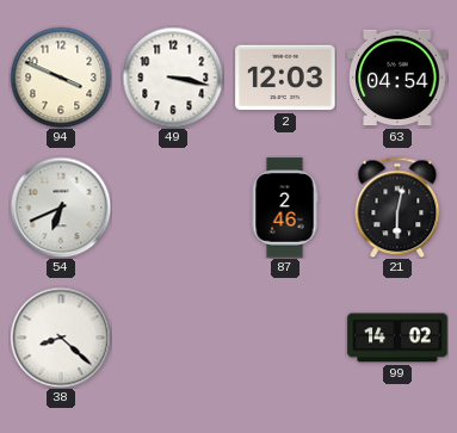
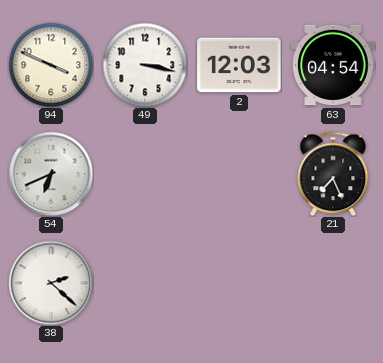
87: 2:46 -> none
21: 6:02 -> 7:26
38: 8:22 -> 2:22
99: 14:02 -> none
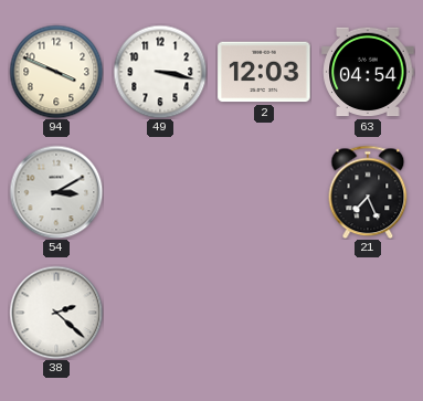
54: 6:41 -> 3:10
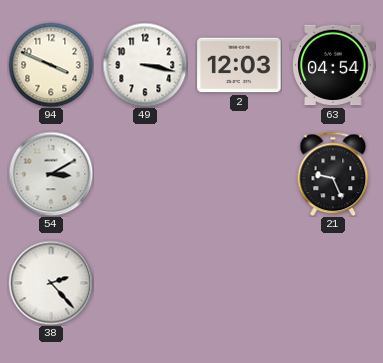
21: 7:26 -> 9:26
38: 2:22 -> 2:23
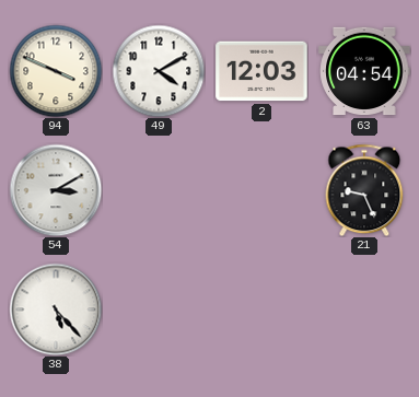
49: 3:17 -> 4:10
38: 2:23 -> 5:23
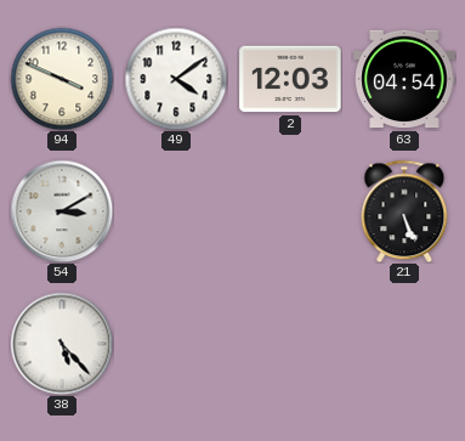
49: 4:10 -> 4:09
21: 9:26 -> 5:26
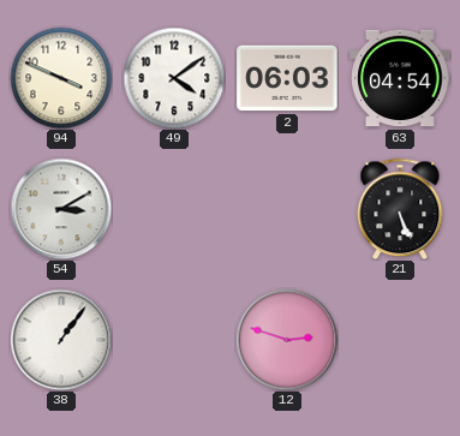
2: 12:03 -> 06:03
38: 5:23 -> 1:06
12: none -> 2:48
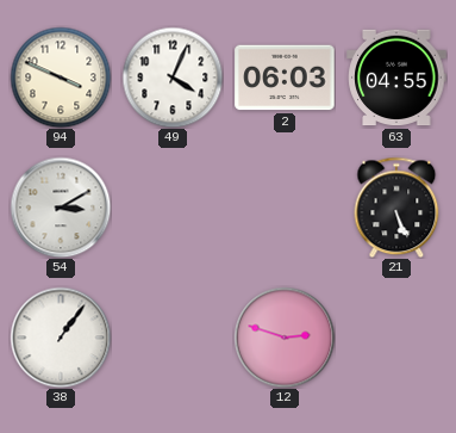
49: 4:09 -> 4:04
63: 04:54 -> 04:55
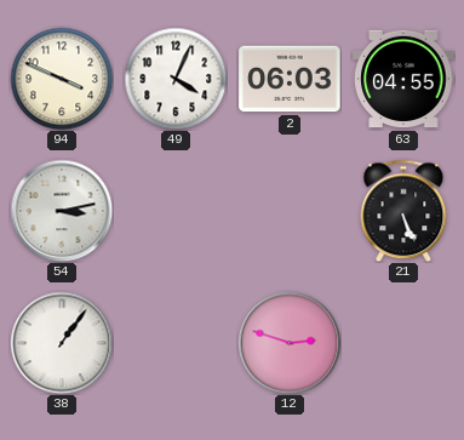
54: 3:10 -> 3:13
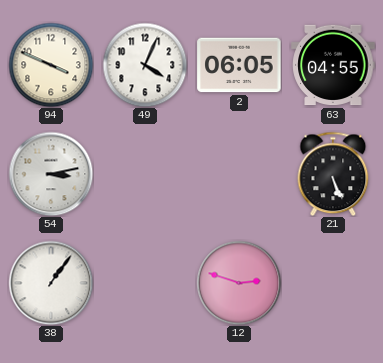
2: 06:03 -> 06:05
